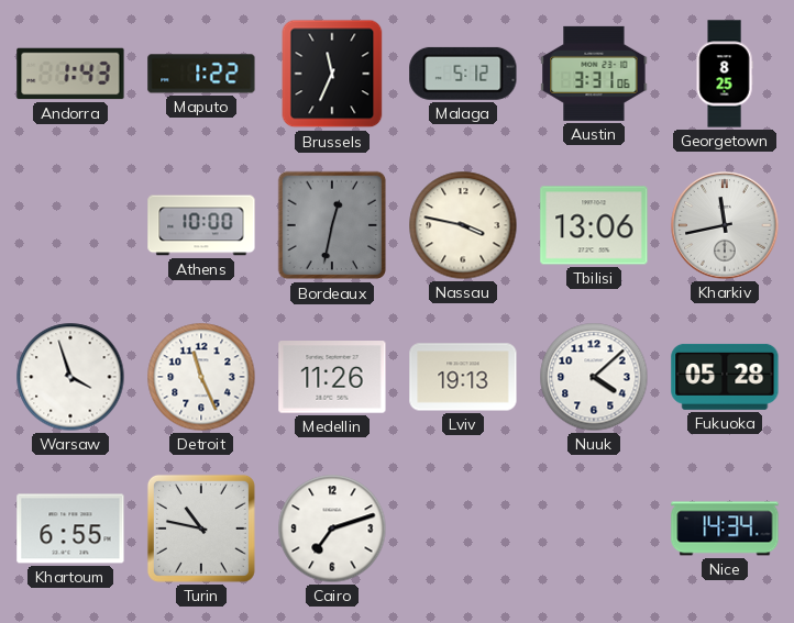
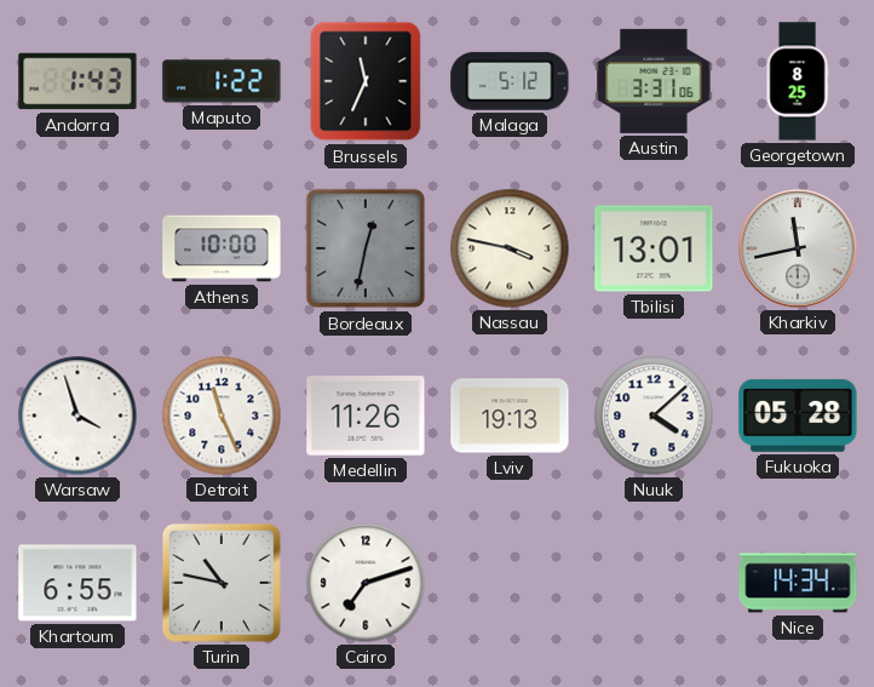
Tbilisi: 13:06 -> 13:01
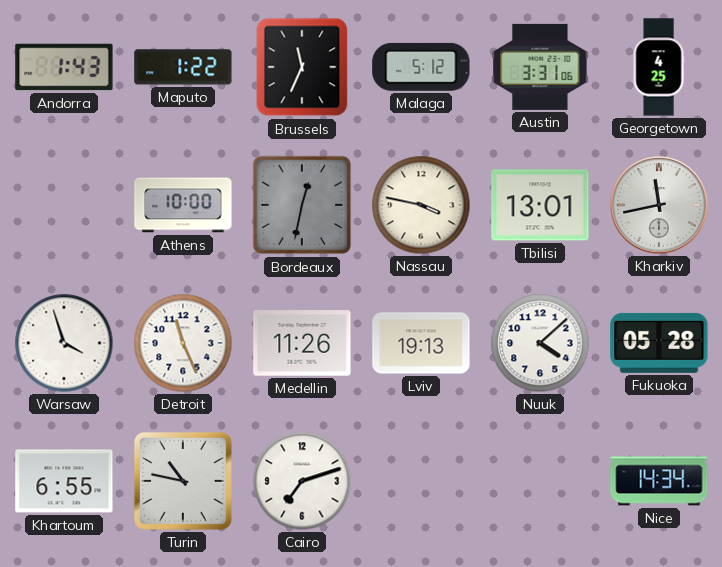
Georgetown: 8:25 -> 4:25
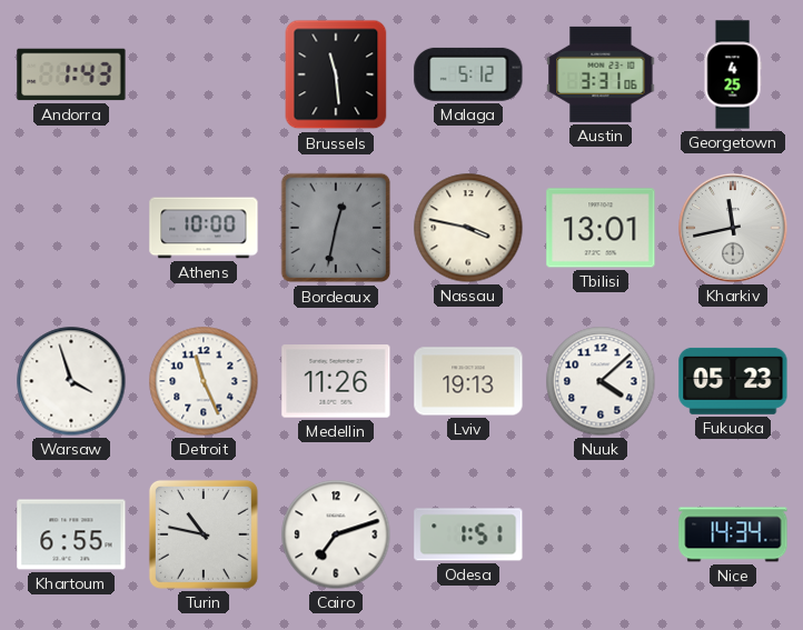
Maputo: 1:22 -> none
Brussels: 11:34 -> 11:29
Fukuoka: 05:28 -> 05:23
Odesa: none -> 1:51
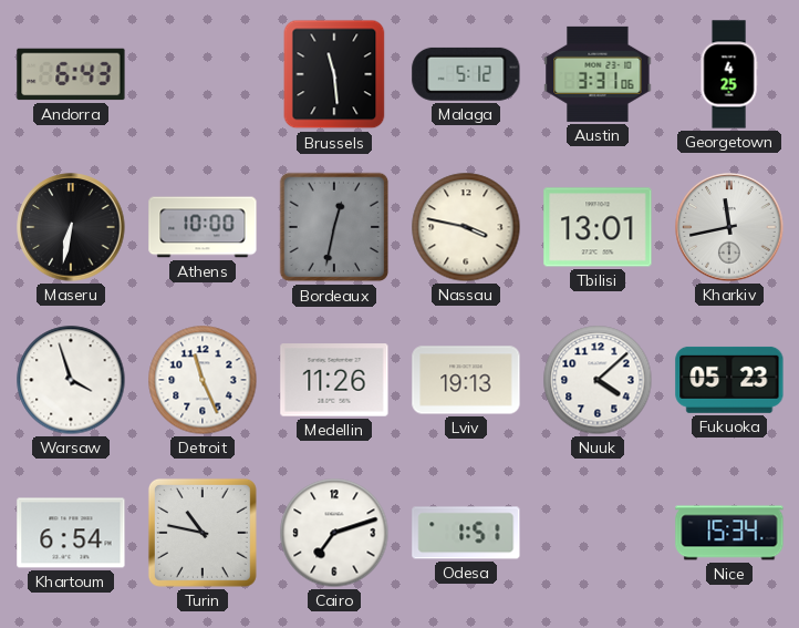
Andorra: 1:43 -> 6:43
Maseru: none -> 6:32
Khartoum: 6:55 -> 6:54
Nice: 14:34 -> 15:34
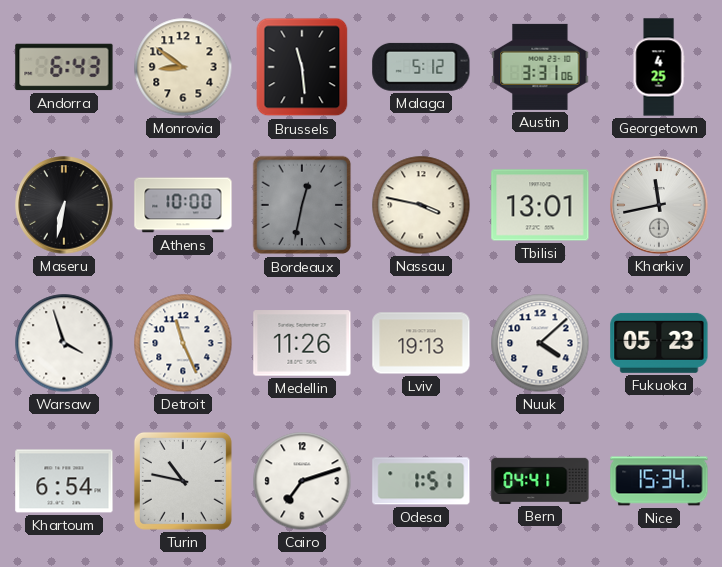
Monrovia: none -> 8:51
Bern: none -> 04:41
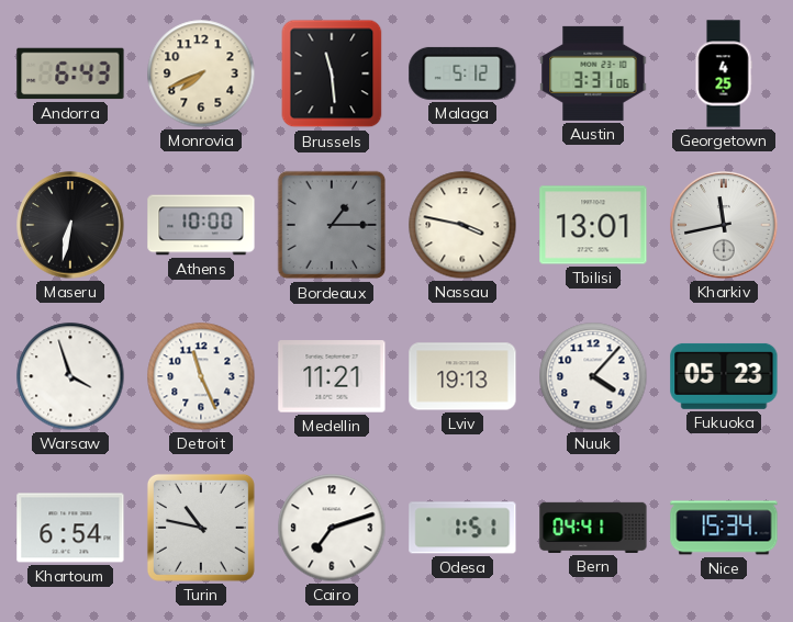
Monrovia: 8:51 -> 7:41
Bordeaux: 12:32 -> 1:15
Medellin: 11:26 -> 11:21
Nuuk: 4:08 -> 4:07
